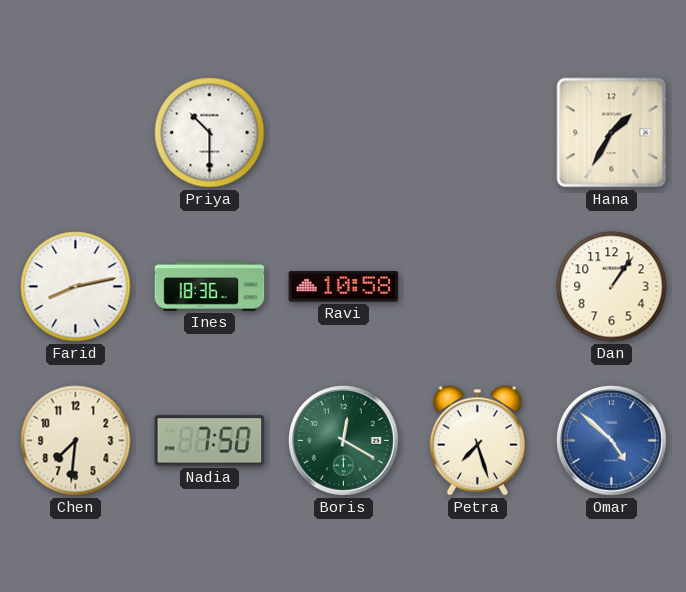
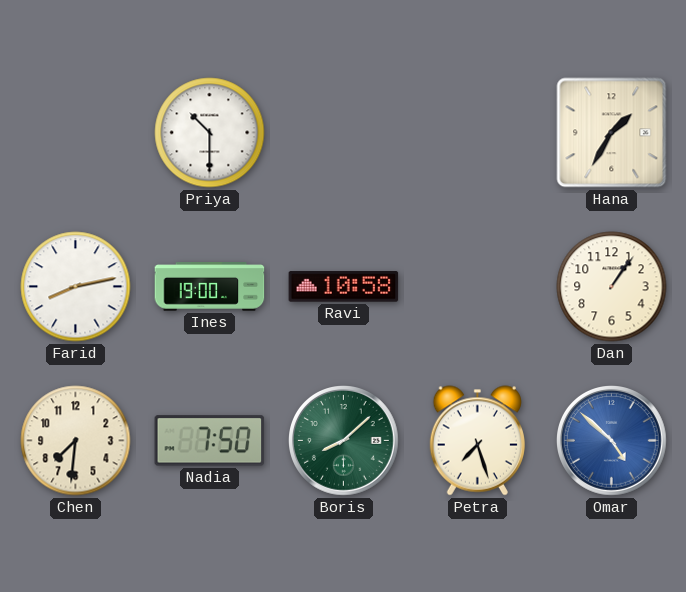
Ines: 18:36 -> 19:00
Boris: 12:20 -> 8:08
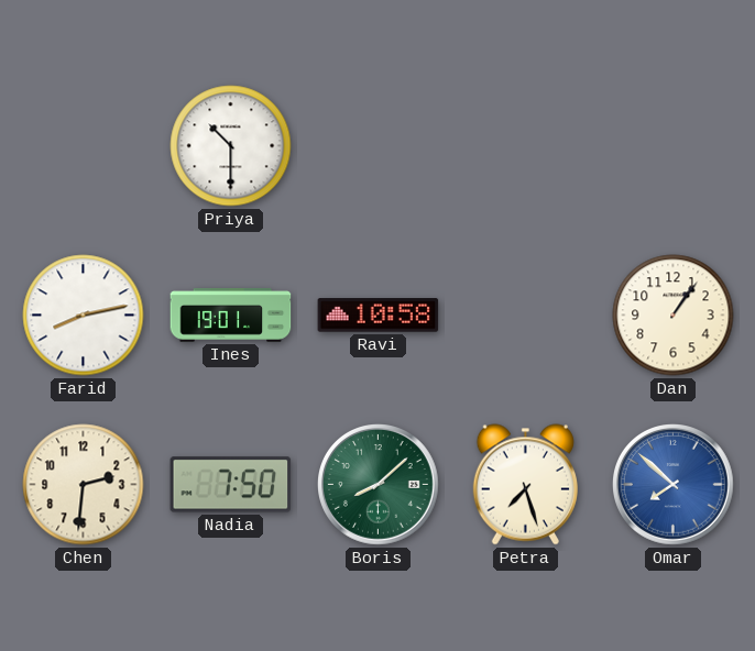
Hana: 1:35 -> none
Ines: 19:00 -> 19:01
Chen: 7:31 -> 2:31
Omar: 4:52 -> 7:52
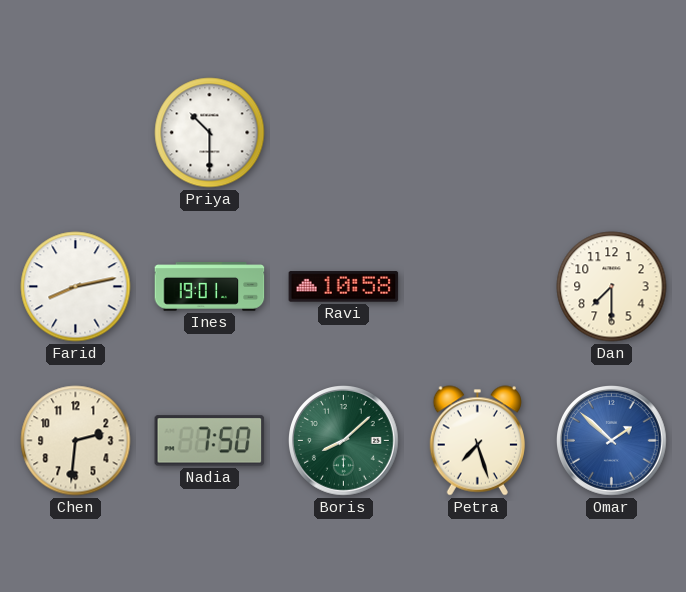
Dan: 1:06 -> 7:30
Omar: 7:52 -> 1:52
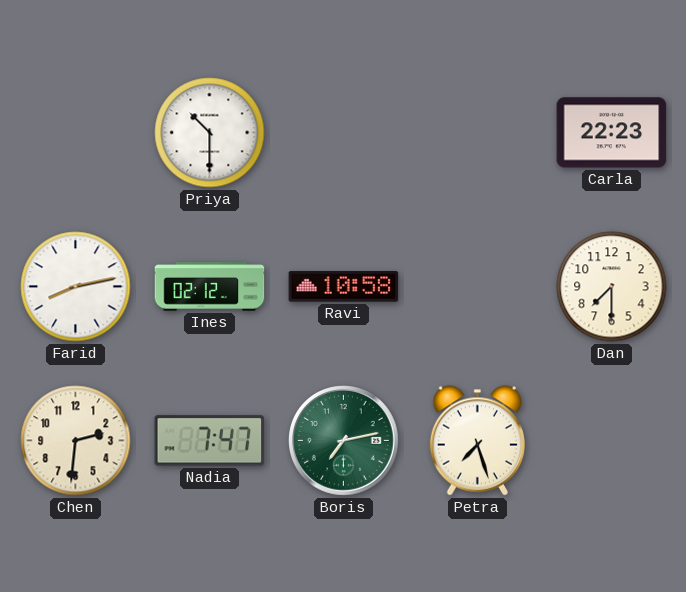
Carla: none -> 22:23
Ines: 19:01 -> 02:12
Nadia: 7:50 -> 7:47
Boris: 8:08 -> 7:13
Omar: 1:52 -> none
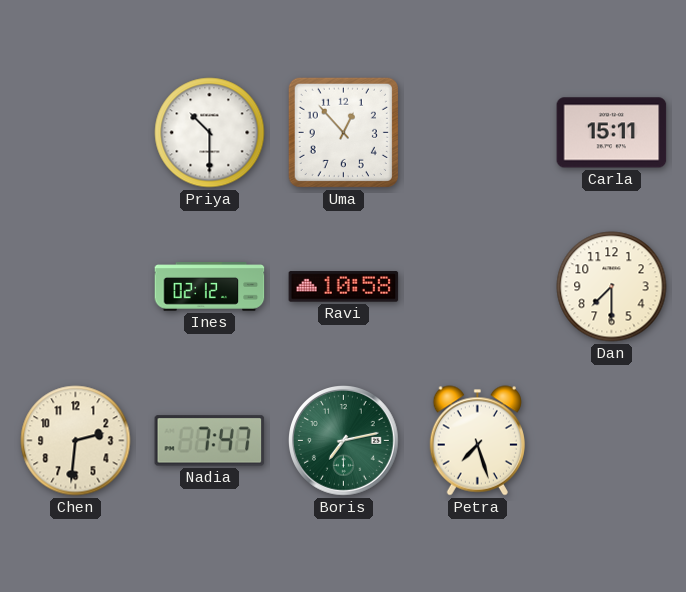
Uma: none -> 12:53
Carla: 22:23 -> 15:11
Farid: 8:13 -> none
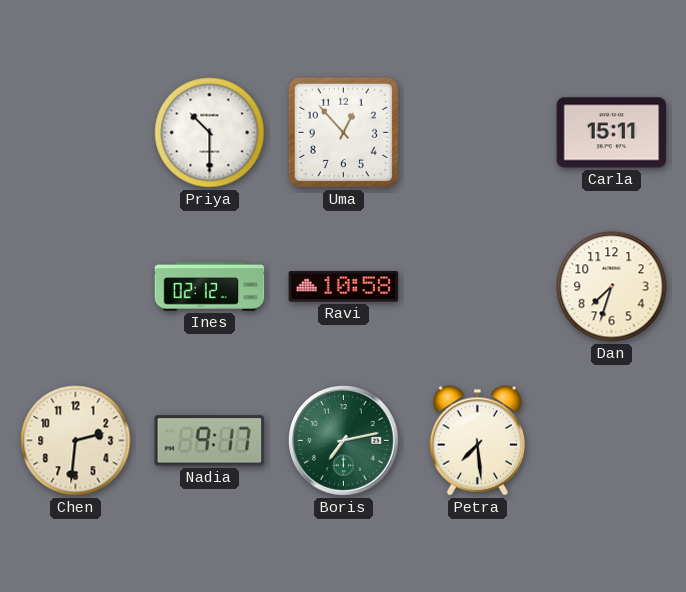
Dan: 7:30 -> 7:33
Nadia: 7:47 -> 9:17
Petra: 7:27 -> 7:29
